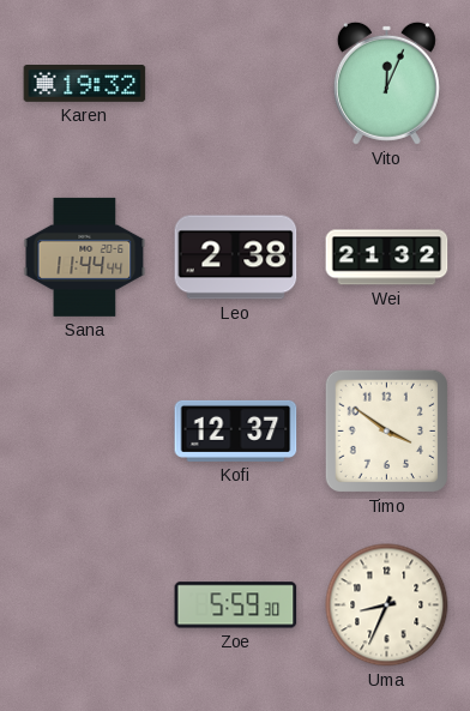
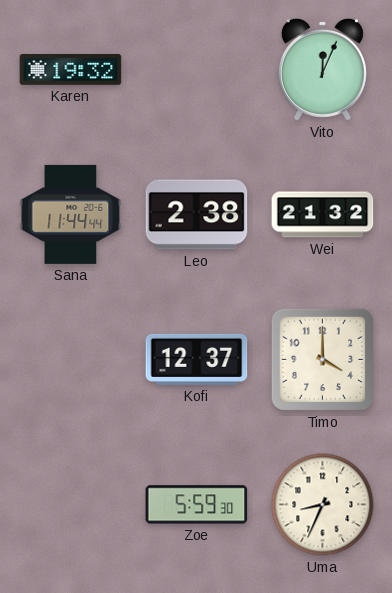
Timo: 3:51 -> 4:00
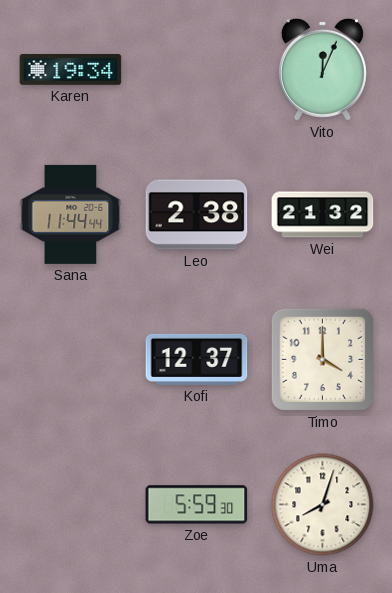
Karen: 19:32 -> 19:34
Uma: 8:34 -> 8:03
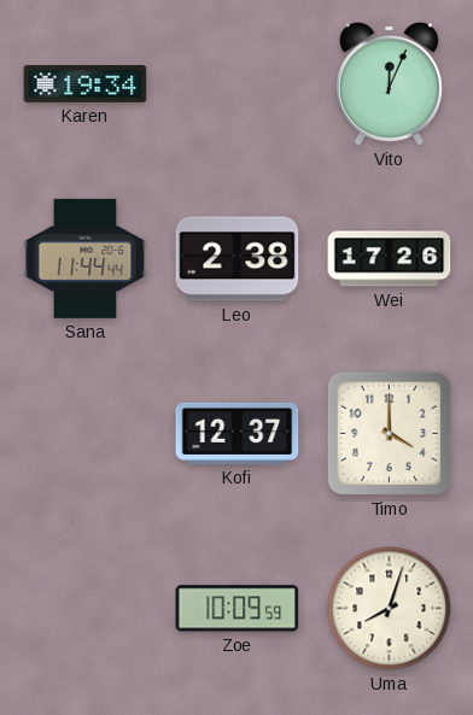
Wei: 21:32 -> 17:26
Zoe: 5:59 -> 10:09
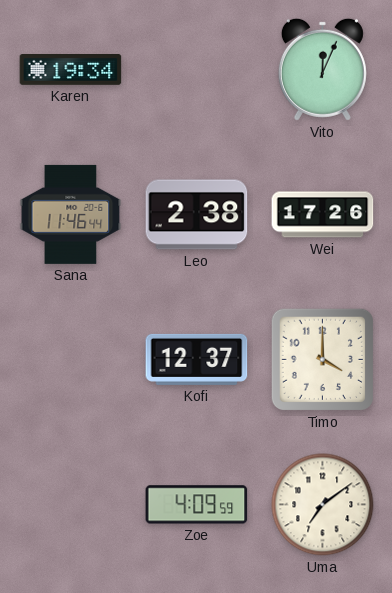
Sana: 11:44 -> 11:46
Zoe: 10:09 -> 4:09
Uma: 8:03 -> 7:09
